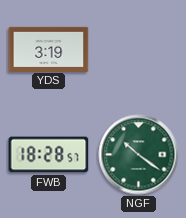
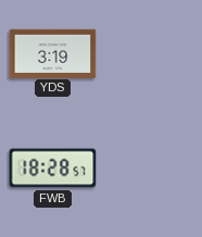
NGF: 10:21 -> none
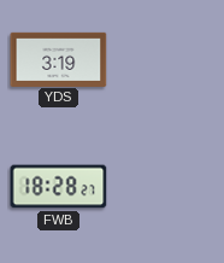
FWB: 18:28:57 -> 18:28:27
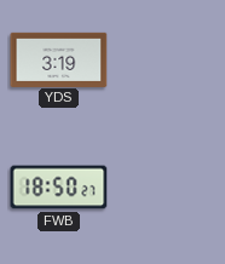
FWB: 18:28 -> 18:50
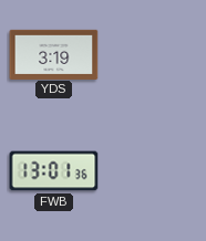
FWB: 18:50 -> 13:01
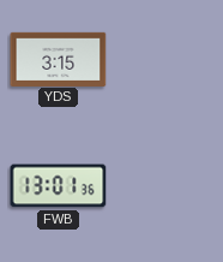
YDS: 3:19 -> 3:15
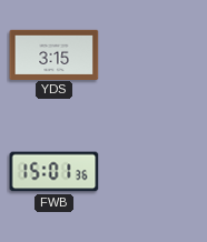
FWB: 13:01 -> 15:01
